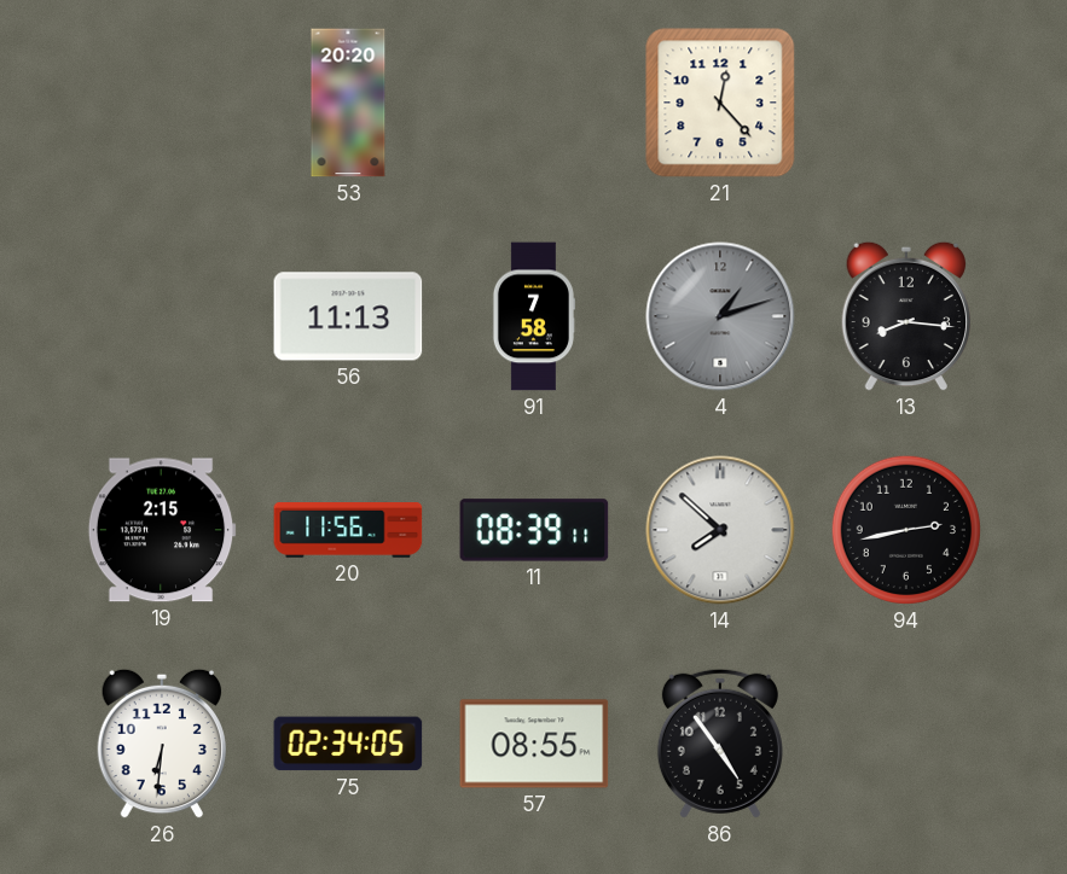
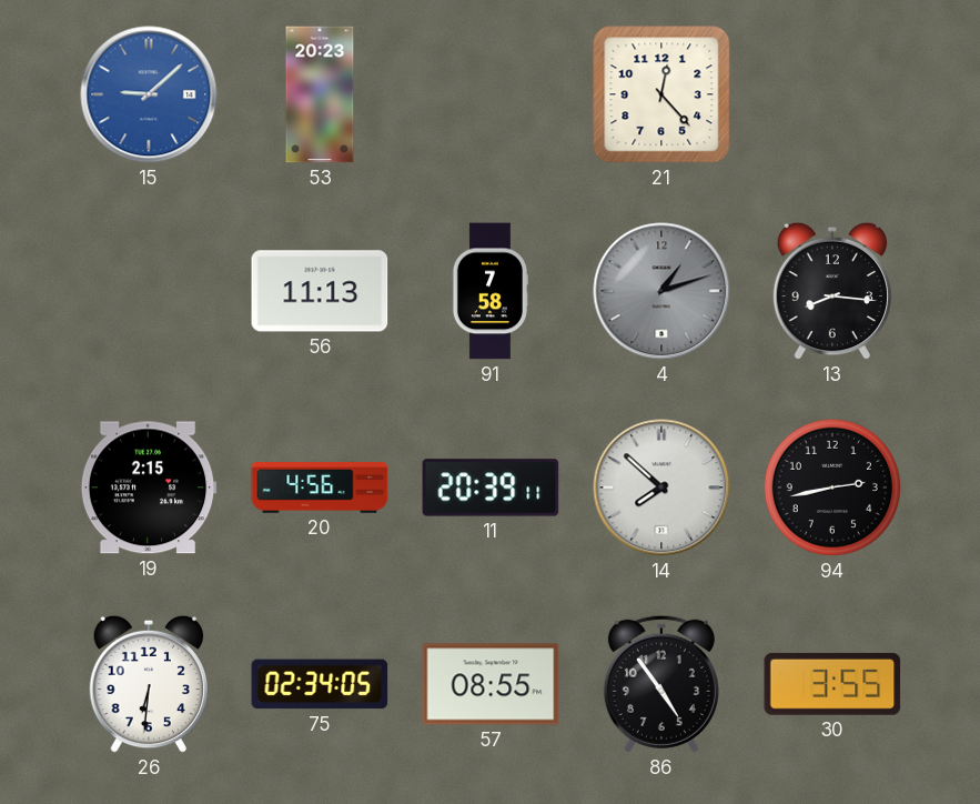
15: none -> 9:08
53: 20:20 -> 20:23
20: 11:56 -> 4:56
11: 08:39 -> 20:39
30: none -> 3:55
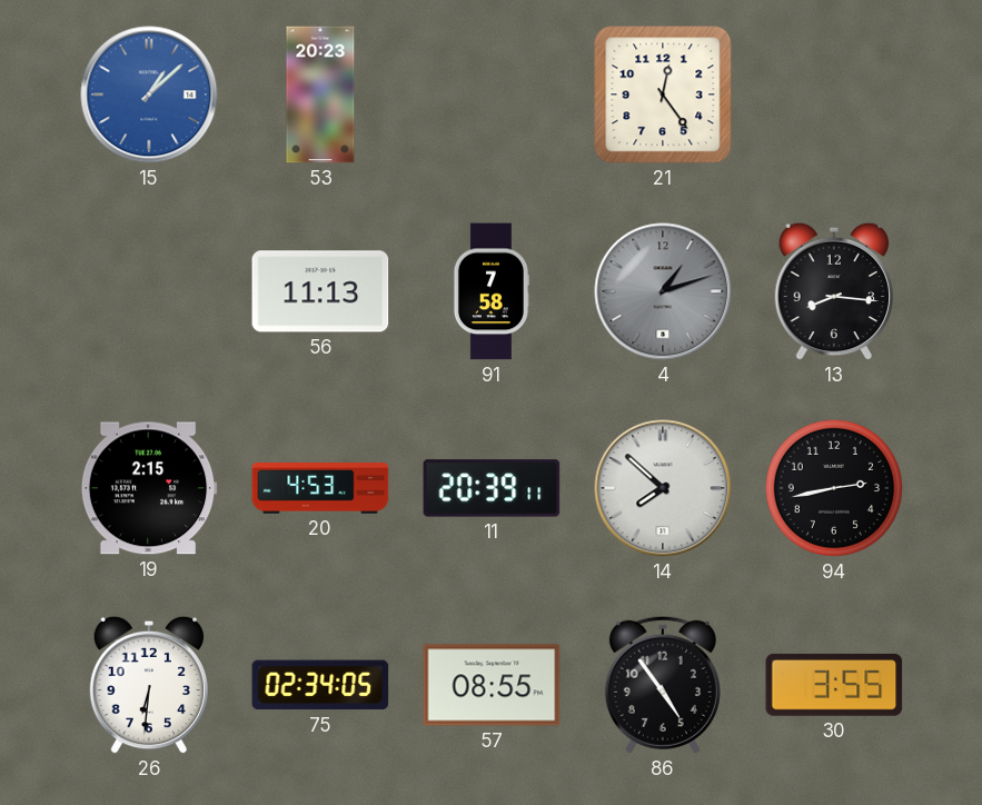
15: 9:08 -> 1:08
21: 12:23 -> 12:24
20: 4:56 -> 4:53
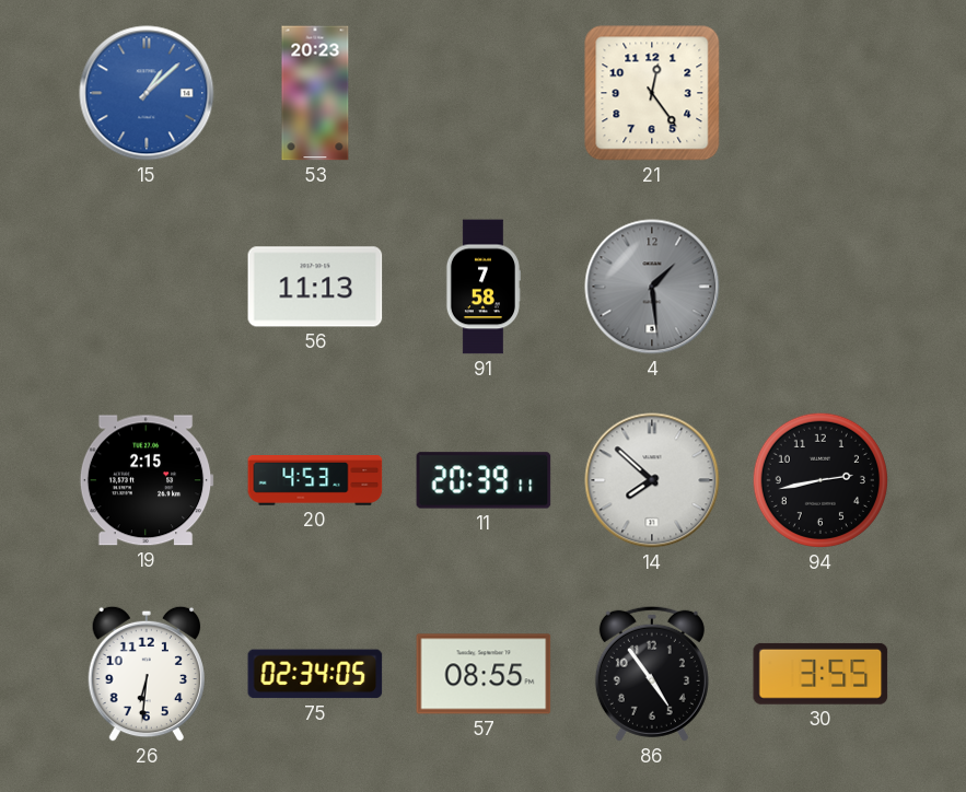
4: 1:12 -> 1:29
13: 8:16 -> none
